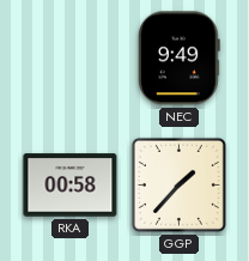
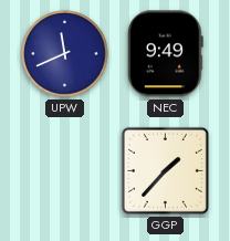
UPW: none -> 11:41
RKA: 00:58 -> none
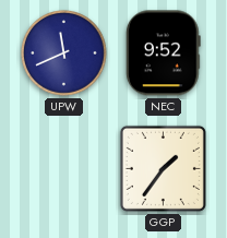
NEC: 9:49 -> 9:52
GGP: 1:37 -> 1:36
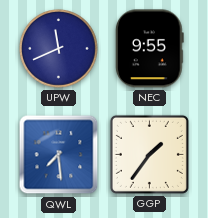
NEC: 9:52 -> 9:55
QWL: none -> 7:29
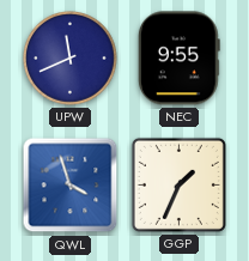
QWL: 7:29 -> 3:57
GGP: 1:36 -> 1:34
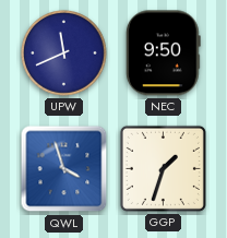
NEC: 9:55 -> 9:50
GGP: 1:34 -> 1:33
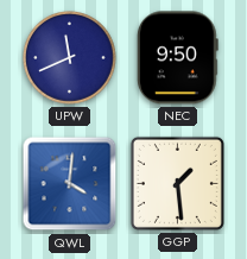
QWL: 3:57 -> 4:01
GGP: 1:33 -> 1:29
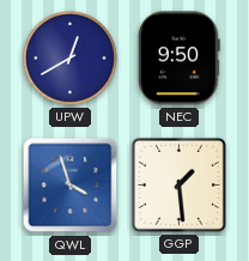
UPW: 11:41 -> 12:40
QWL: 4:01 -> 3:57
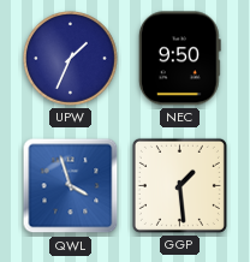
UPW: 12:40 -> 1:34
